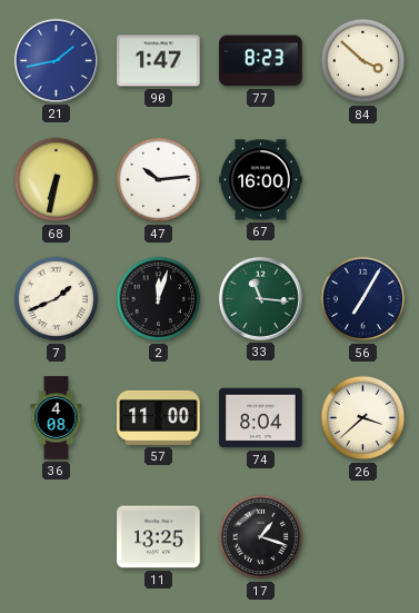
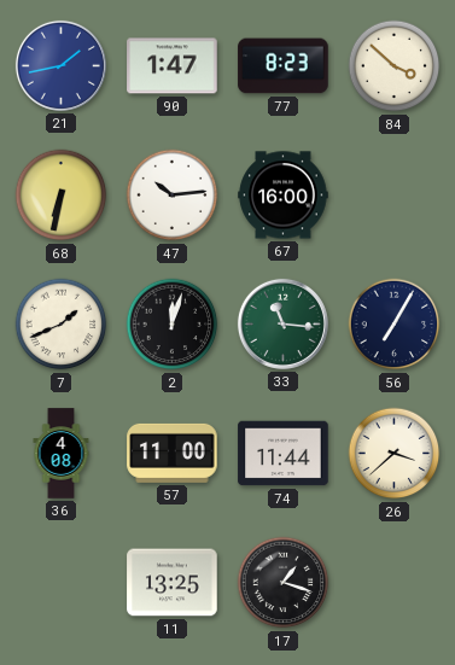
74: 8:04 -> 11:44
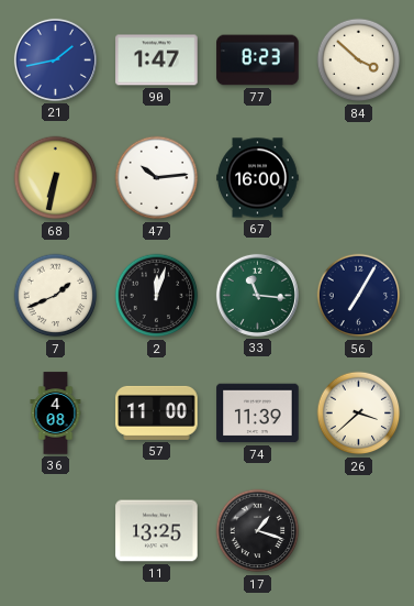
74: 11:44 -> 11:39
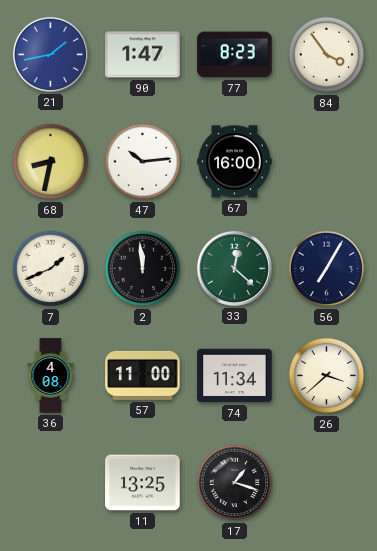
84: 3:52 -> 3:54
68: 6:32 -> 8:32
2: 12:03 -> 11:59
33: 11:16 -> 12:22
74: 11:39 -> 11:34
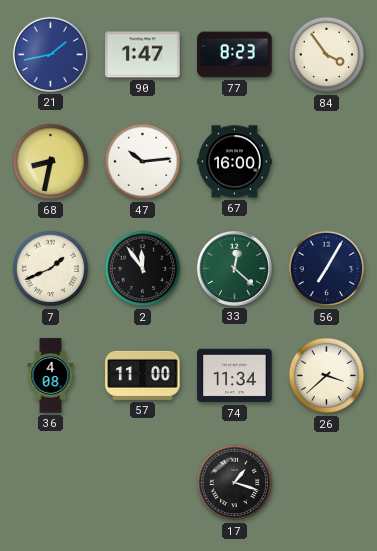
2: 11:59 -> 11:54
11: 13:25 -> none
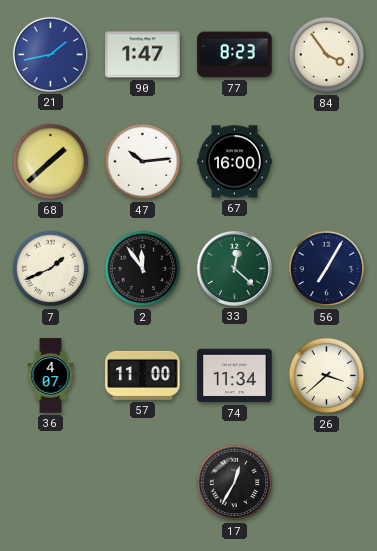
68: 8:32 -> 1:38
36: 4:08 -> 4:07
17: 1:18 -> 12:35
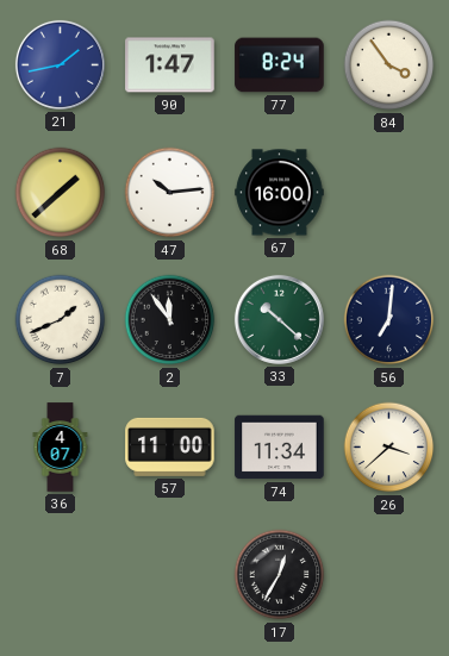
77: 8:23 -> 8:24
33: 12:22 -> 10:22
56: 7:05 -> 7:01
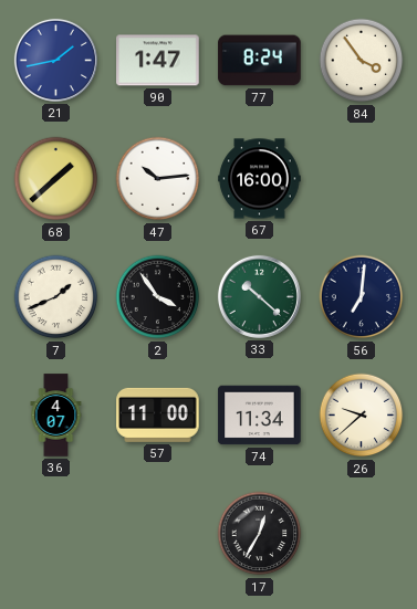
2: 11:54 -> 3:54
26: 3:38 -> 9:38
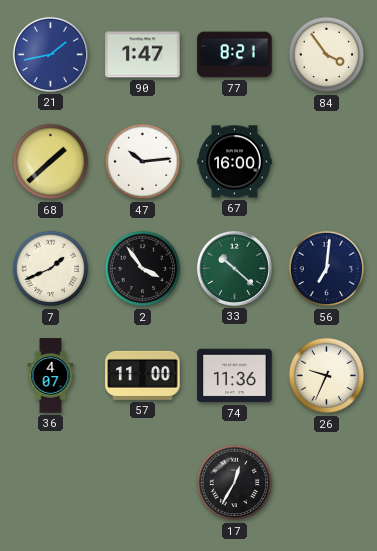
77: 8:24 -> 8:21
74: 11:34 -> 11:36
26: 9:38 -> 9:34
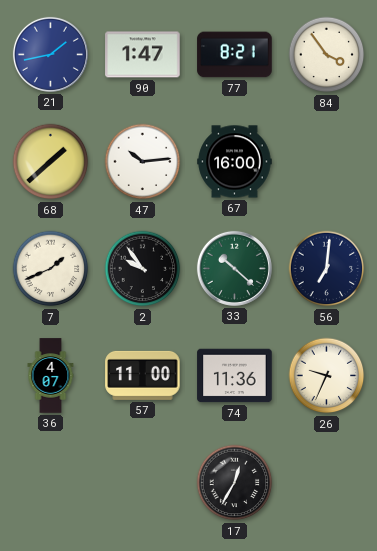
2: 3:54 -> 9:54
